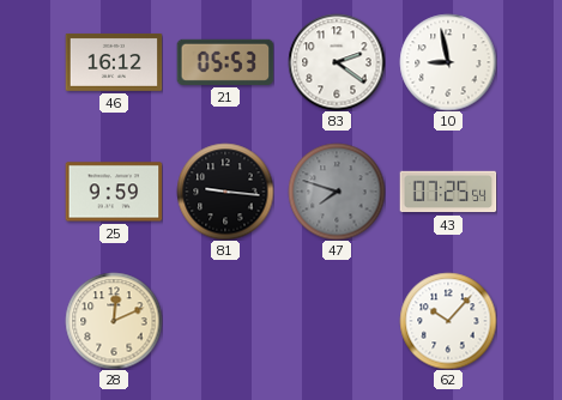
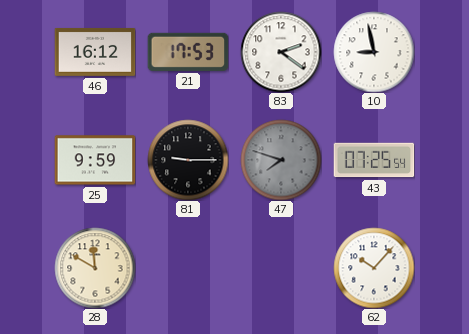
21: 05:53 -> 17:53
81: 9:16 -> 9:15
28: 12:11 -> 11:50
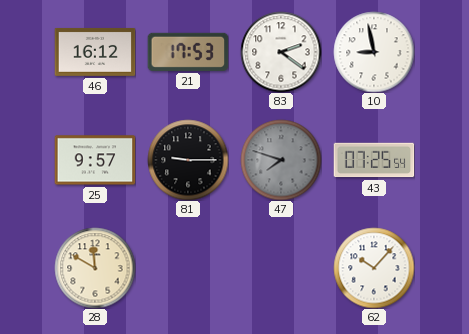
25: 9:59 -> 9:57
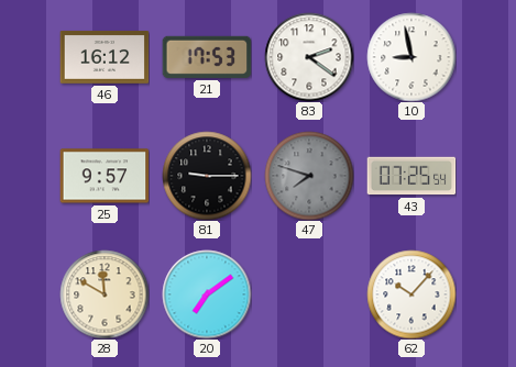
20: none -> 7:09
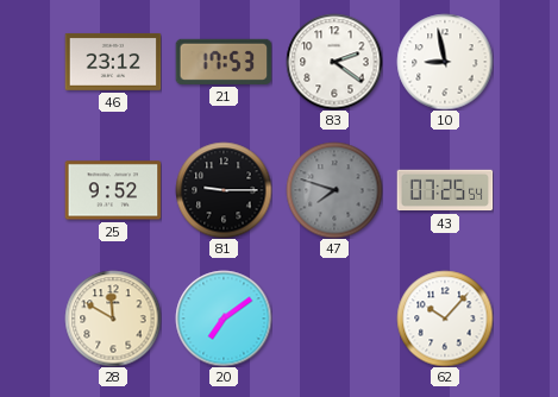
46: 16:12 -> 23:12
25: 9:57 -> 9:52
